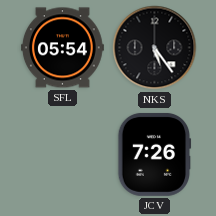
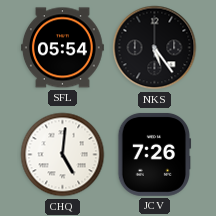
CHQ: none -> 5:01
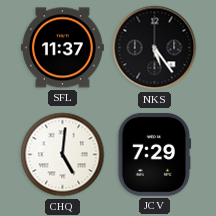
SFL: 05:54 -> 11:37
JCV: 7:26 -> 7:29
